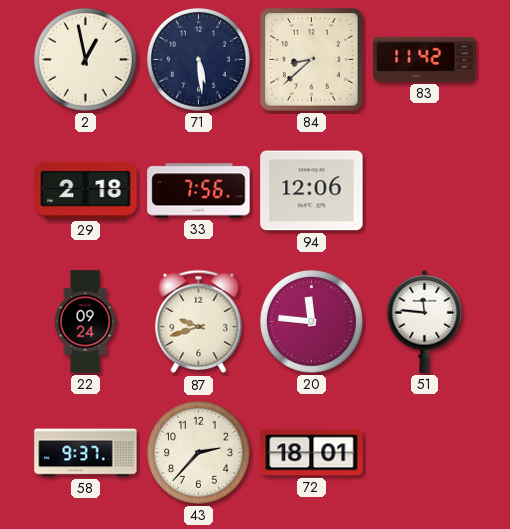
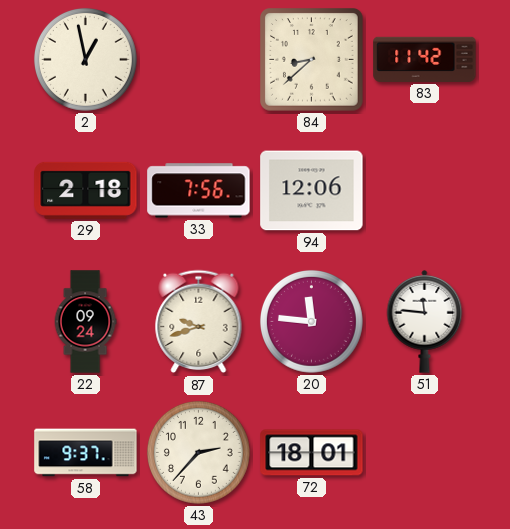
71: 5:29 -> none
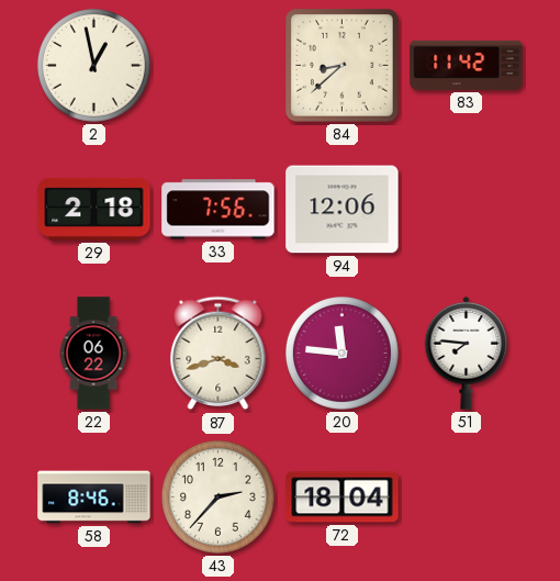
22: 09:24 -> 06:22
87: 9:42 -> 3:42
51: 11:46 -> 7:46
58: 9:37 -> 8:46
72: 18:01 -> 18:04
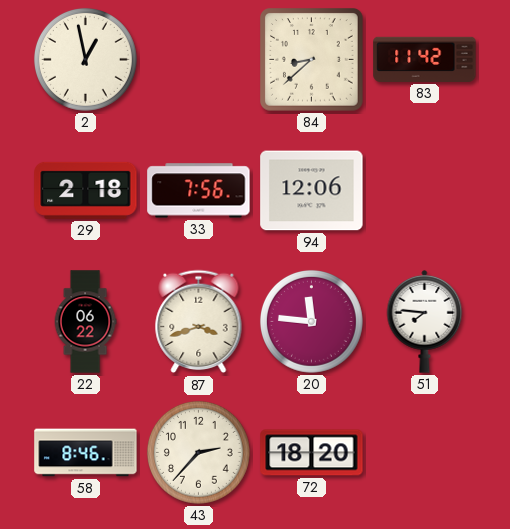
72: 18:04 -> 18:20
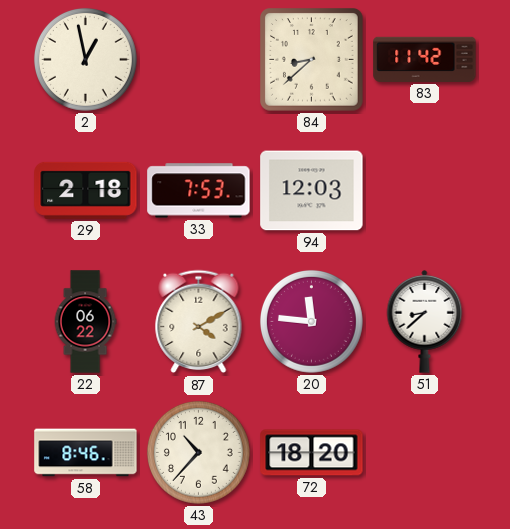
33: 7:56 -> 7:53
94: 12:06 -> 12:03
87: 3:42 -> 4:10
51: 7:46 -> 8:38
43: 2:37 -> 10:37
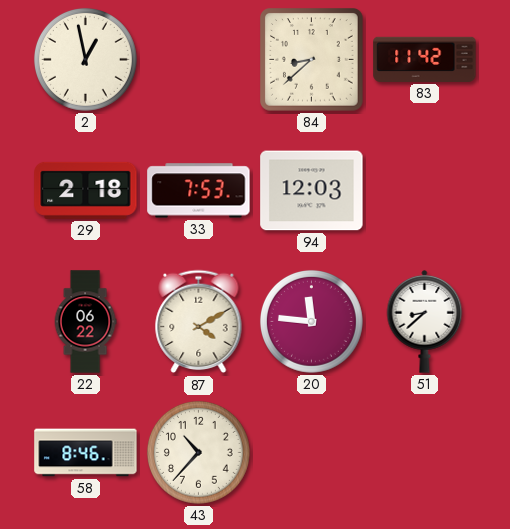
72: 18:20 -> none
